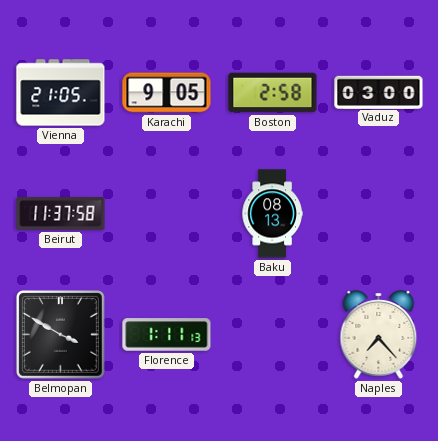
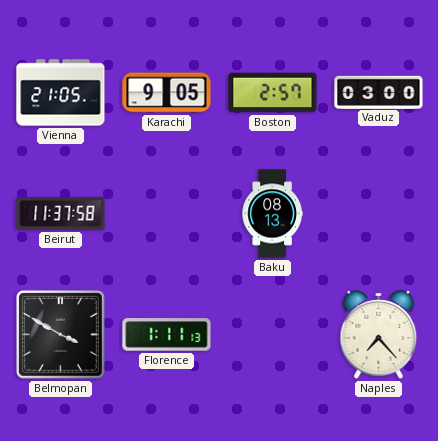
Boston: 2:58 -> 2:57
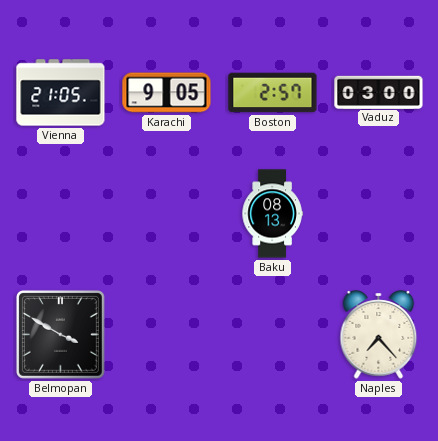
Beirut: 11:37 -> none
Florence: 1:11 -> none
